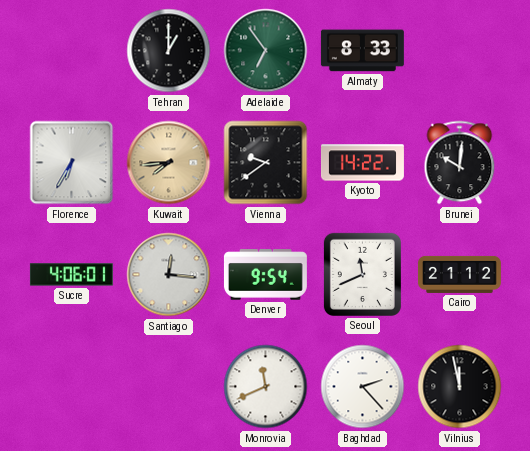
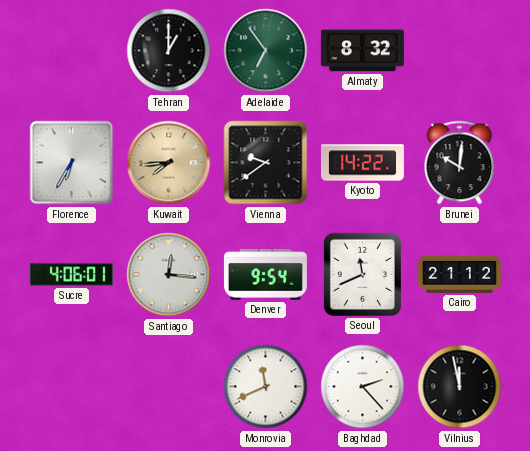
Almaty: 8:33 -> 8:32
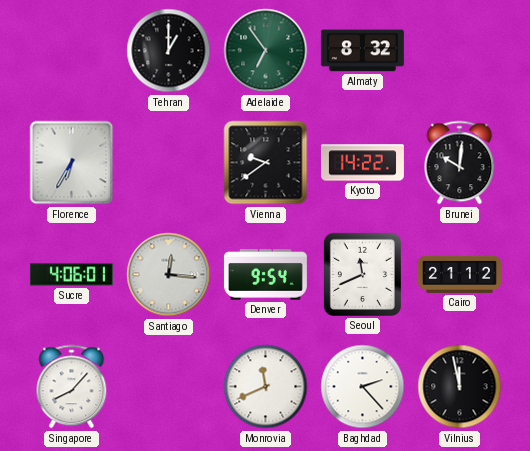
Kuwait: 7:44 -> none
Singapore: none -> 8:07
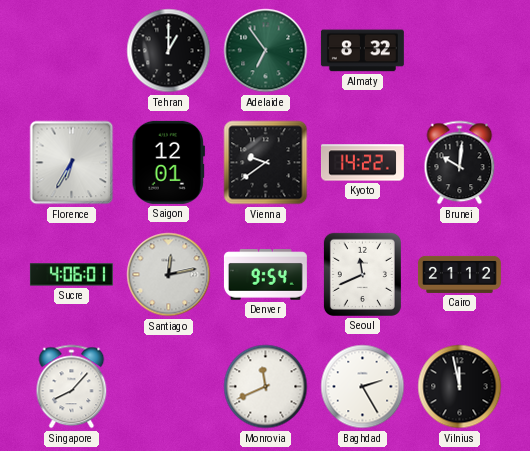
Saigon: none -> 12:01
Santiago: 12:16 -> 12:13
Baghdad: 2:23 -> 2:25
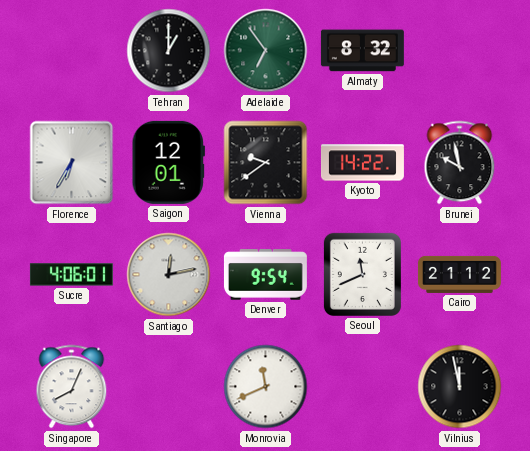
Brunei: 10:01 -> 9:58
Singapore: 8:07 -> 8:04
Baghdad: 2:25 -> none
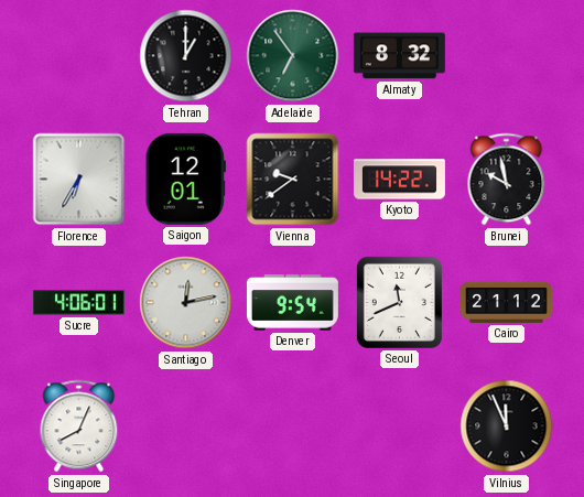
Monrovia: 11:41 -> none
Vilnius: 11:58 -> 11:56
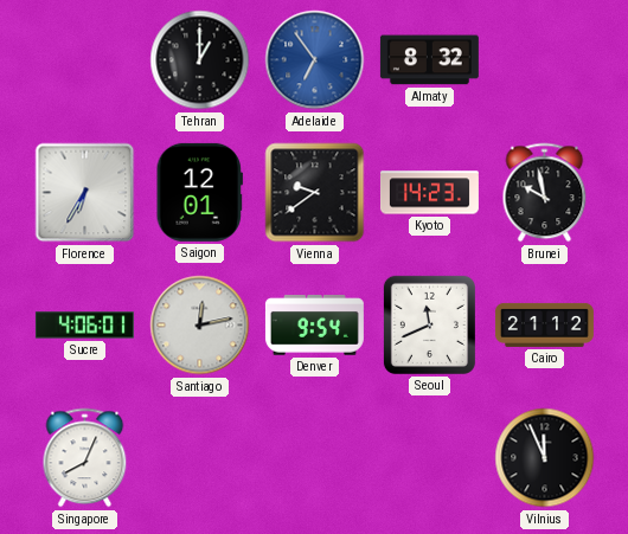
Adelaide dial: green -> blue
Kyoto: 14:22 -> 14:23
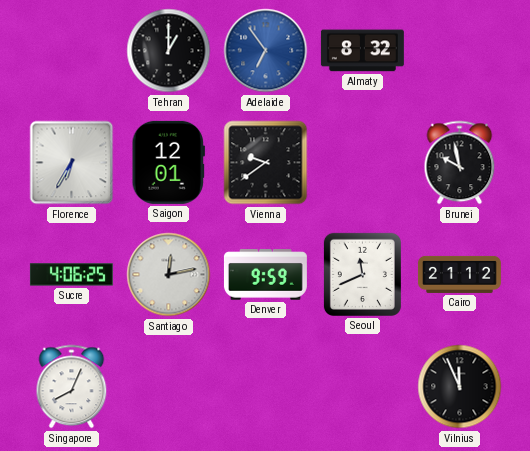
Kyoto: 14:23 -> none
Sucre: 4:06:01 -> 4:06:25
Denver: 9:54 -> 9:59
